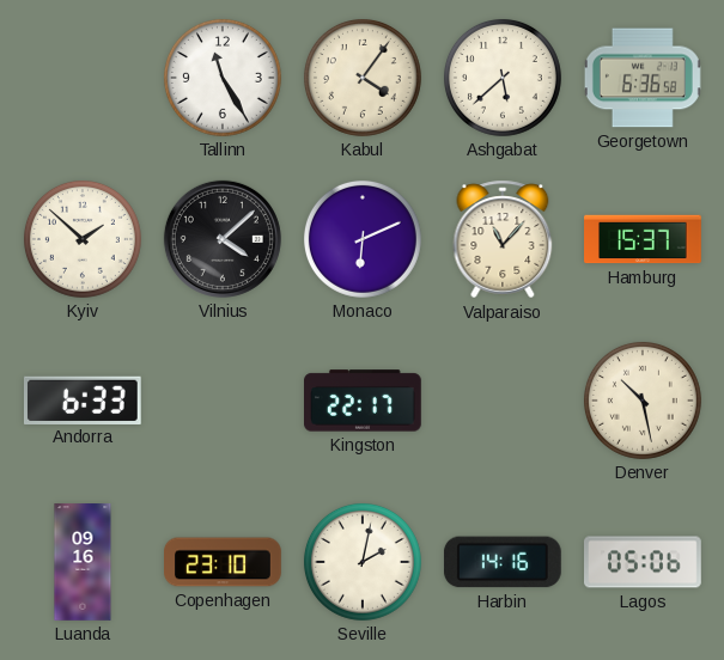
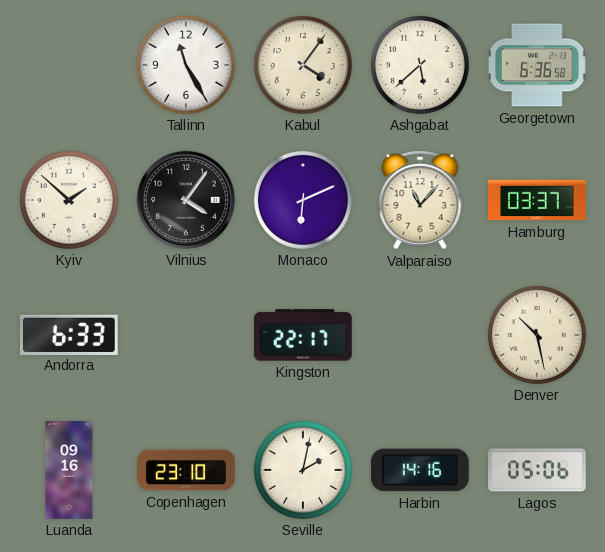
Vilnius: 4:08 -> 4:06
Hamburg: 15:37 -> 03:37
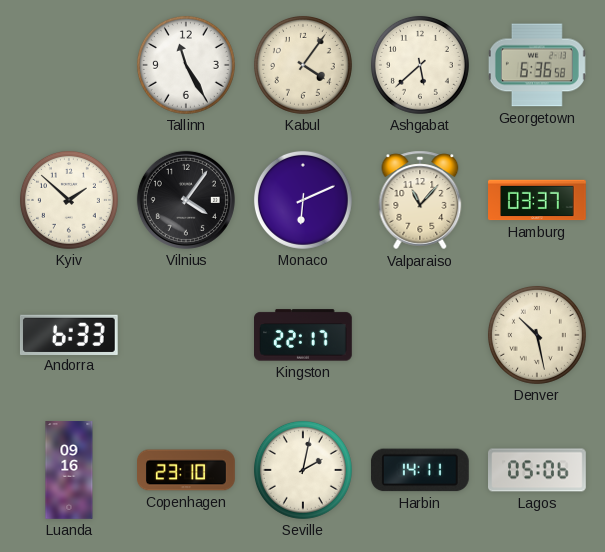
Harbin: 14:16 -> 14:11
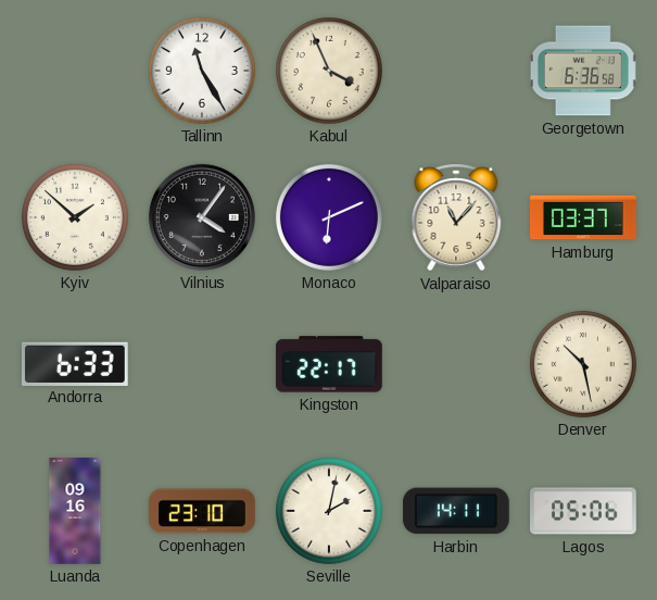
Kabul: 4:06 -> 3:56
Ashgabat: 5:38 -> none
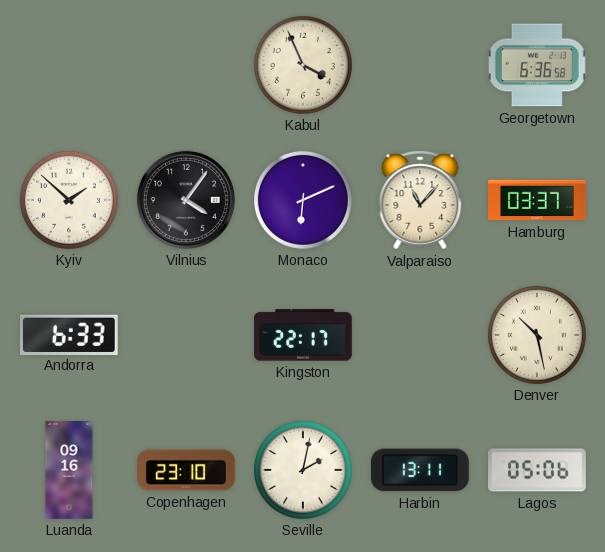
Tallinn: 11:25 -> none
Harbin: 14:11 -> 13:11
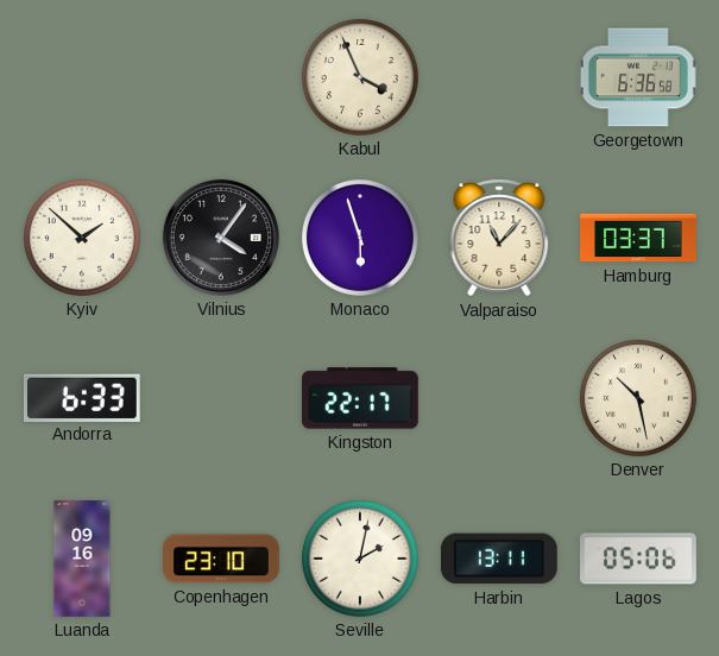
Monaco: 6:11 -> 5:57
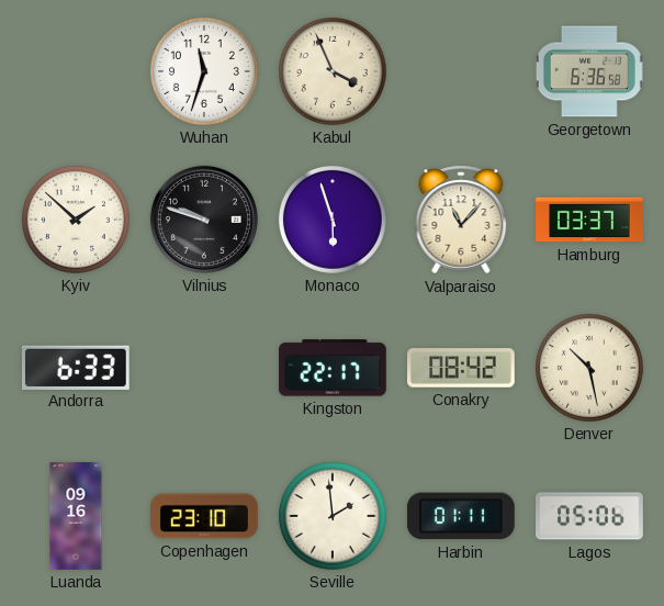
Wuhan: none -> 11:33
Vilnius: 4:06 -> 9:48
Conakry: none -> 08:42
Seville: 2:02 -> 1:59
Harbin: 13:11 -> 01:11
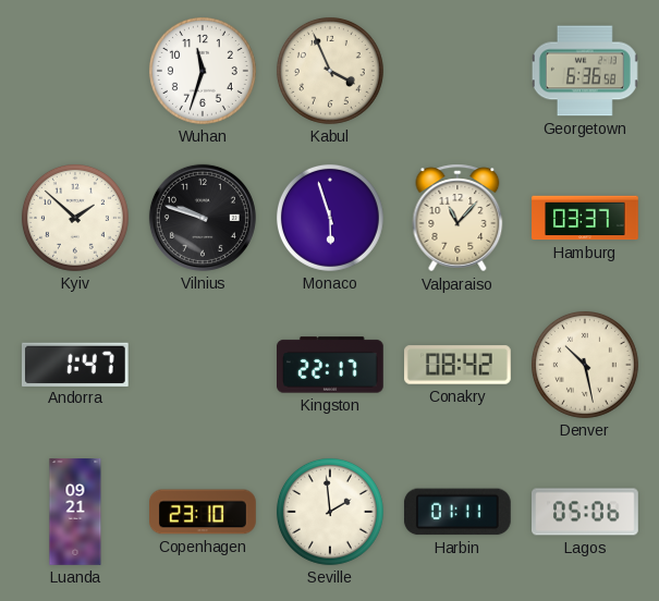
Andorra: 6:33 -> 1:47
Luanda: 09:16 -> 09:21
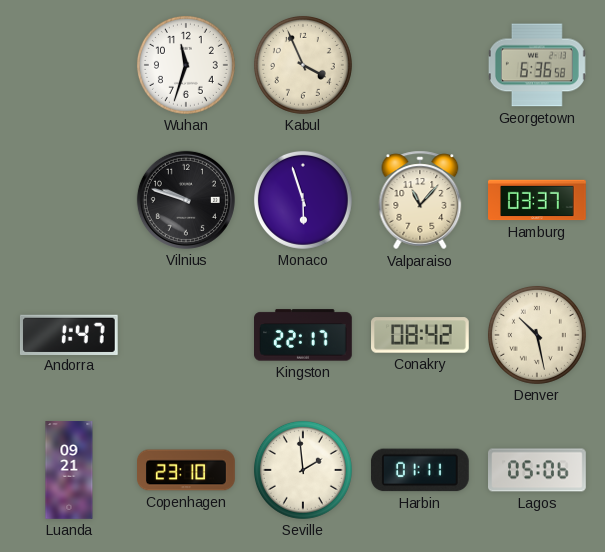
Kyiv: 1:52 -> none
